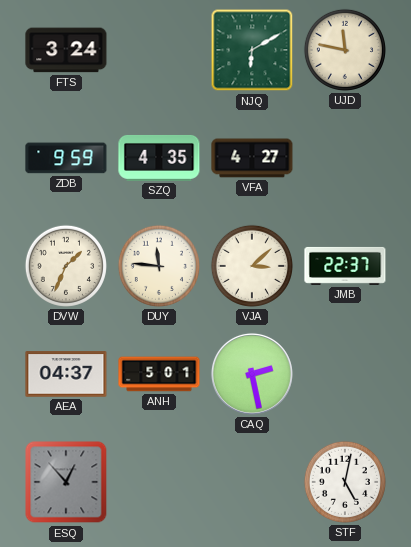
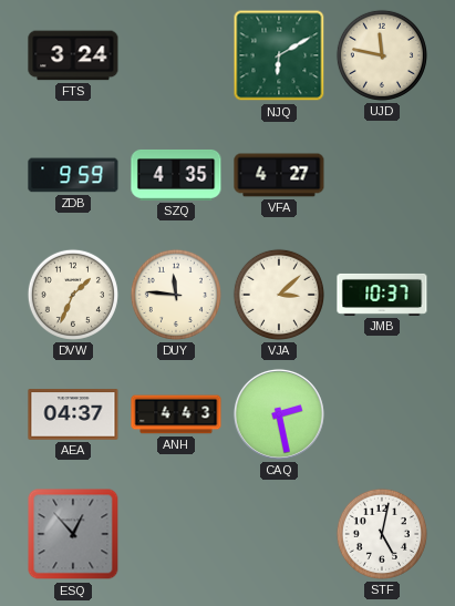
JMB: 22:37 -> 10:37
ANH: 5:01 -> 4:43
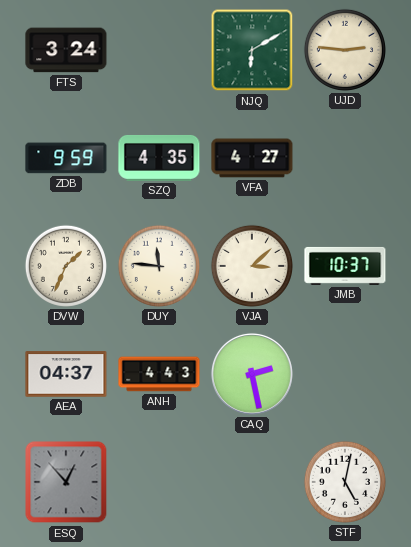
UJD: 11:47 -> 2:46
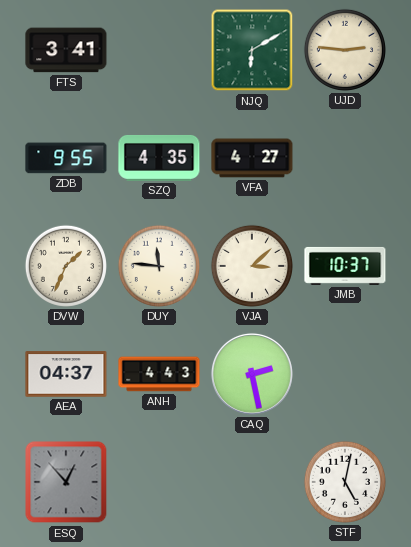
FTS: 3:24 -> 3:41
ZDB: 9:59 -> 9:55
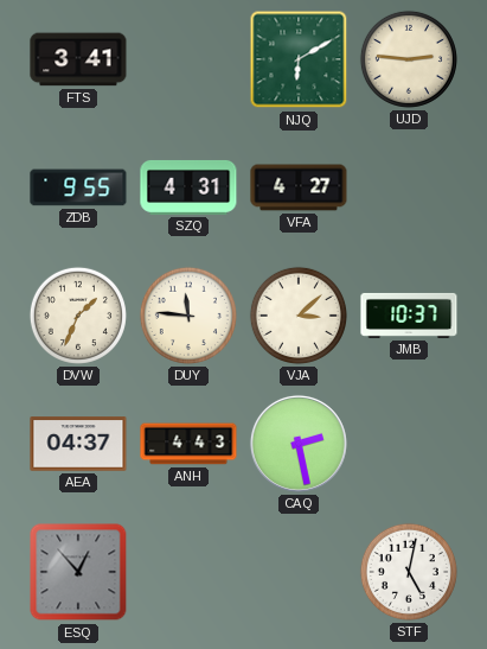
SZQ: 4:35 -> 4:31
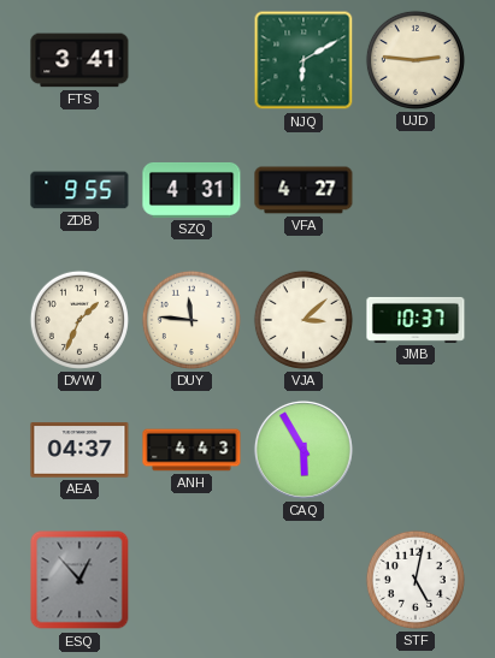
CAQ: 2:28 -> 5:55
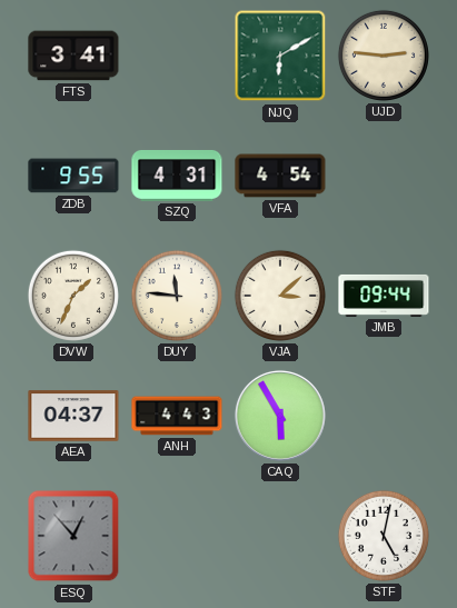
VFA: 4:27 -> 4:54
JMB: 10:37 -> 09:44
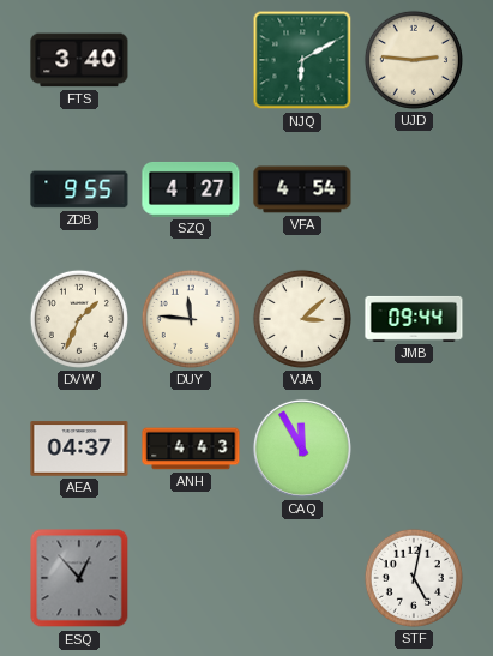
FTS: 3:41 -> 3:40
SZQ: 4:31 -> 4:27
CAQ: 5:55 -> 11:55
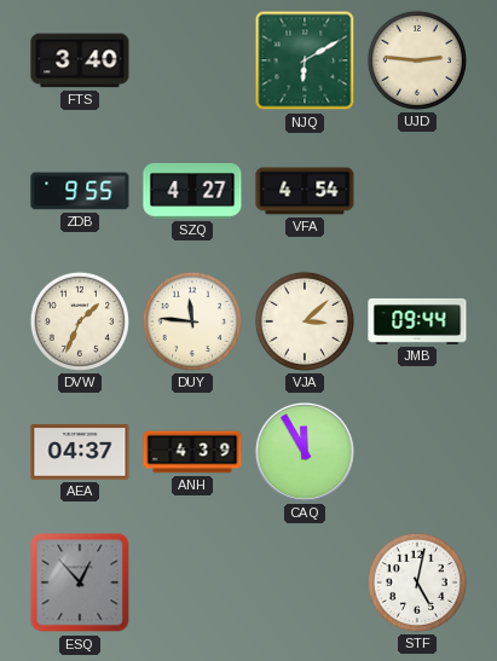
ANH: 4:43 -> 4:39
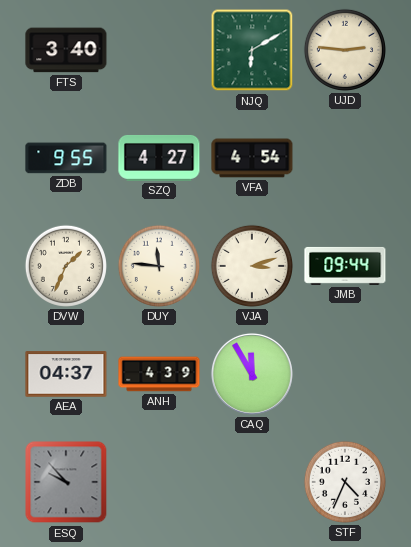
VJA: 3:08 -> 3:12
ESQ: 12:53 -> 9:53
STF: 5:02 -> 4:34
